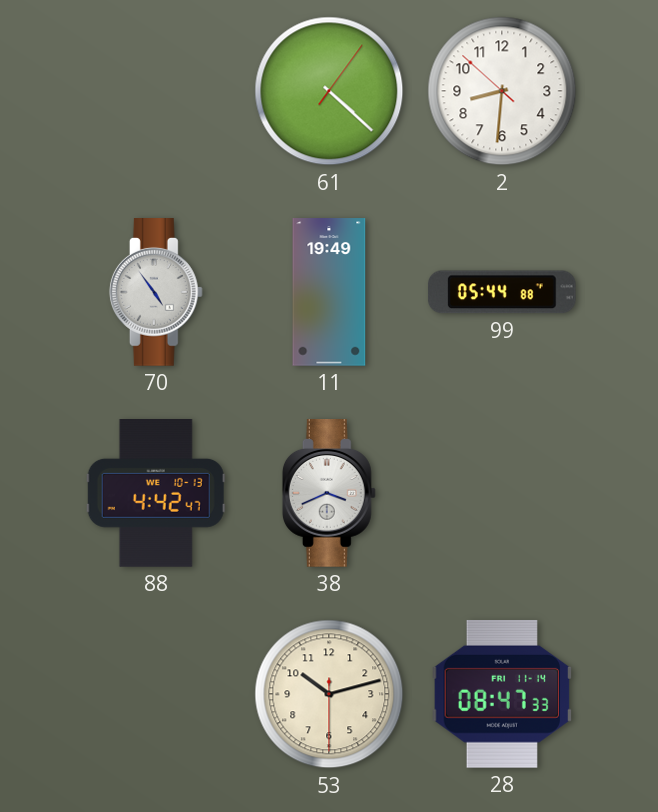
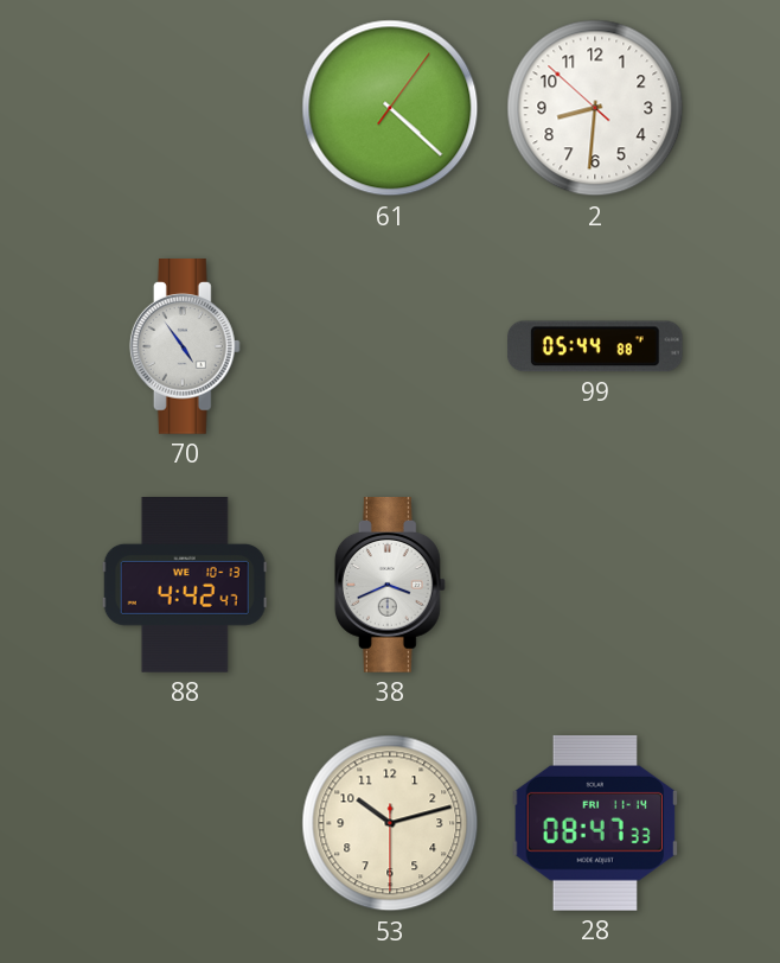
11: 19:49 -> none
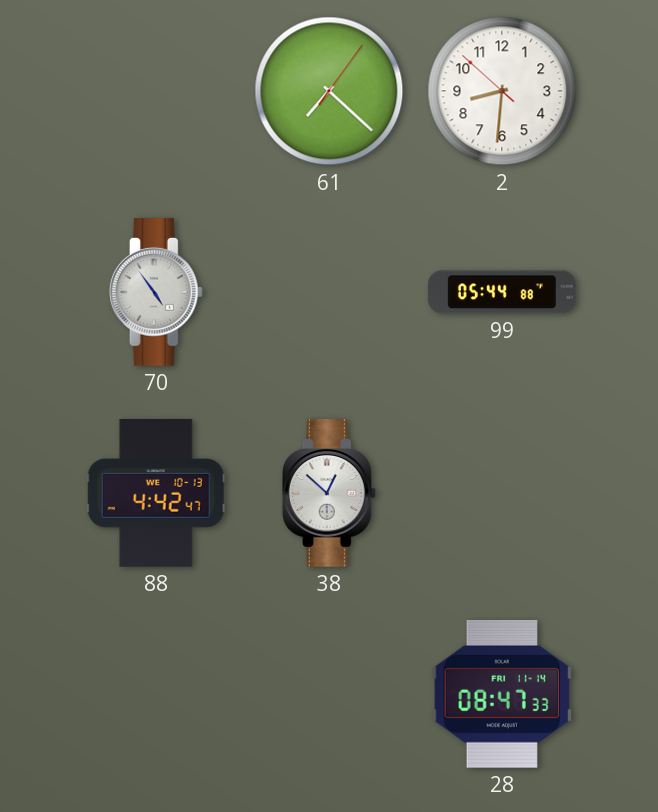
61: 4:22 -> 7:22
38: 3:41 -> 12:52
53: 10:12 -> none
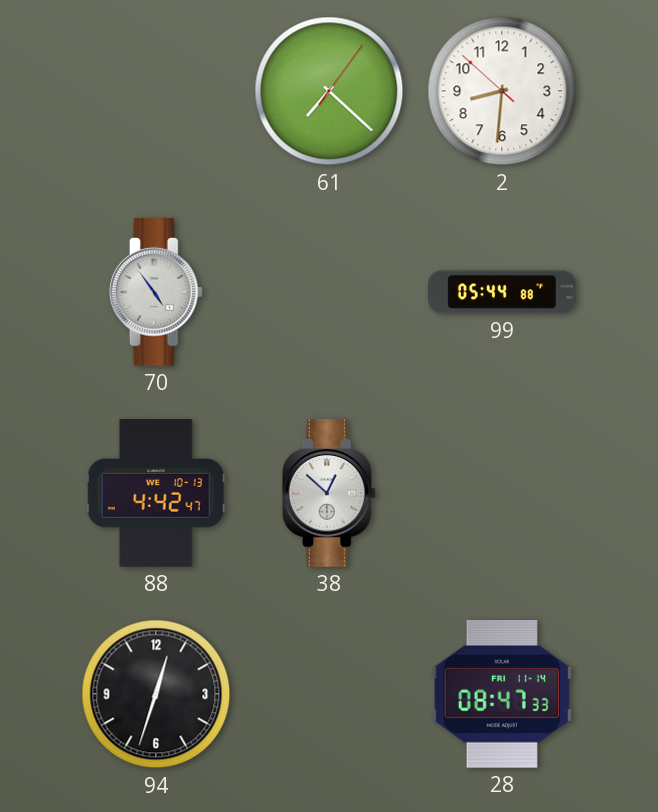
94: none -> 12:33
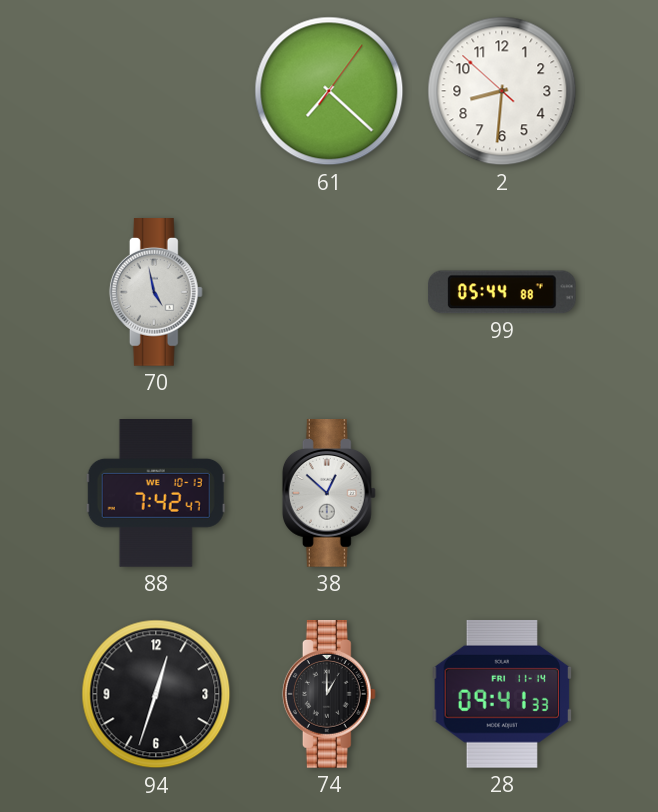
70: 4:54 -> 4:58
88: 4:42 -> 7:42
74: none -> 1:00
28: 08:47 -> 09:41
